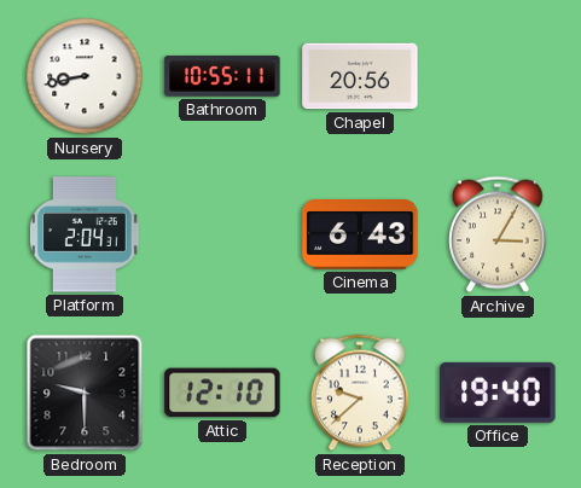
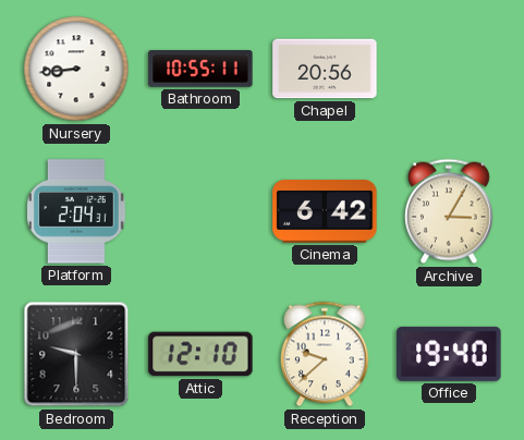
Nursery: 8:43 -> 8:44
Cinema: 6:43 -> 6:42
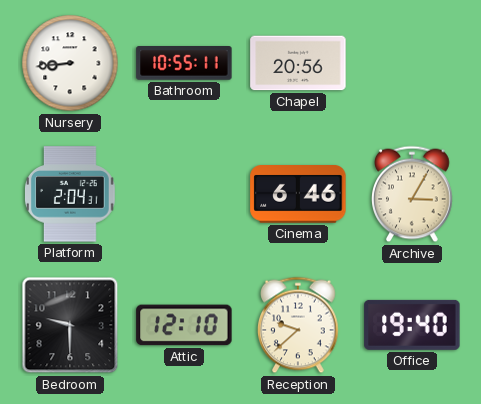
Cinema: 6:42 -> 6:46
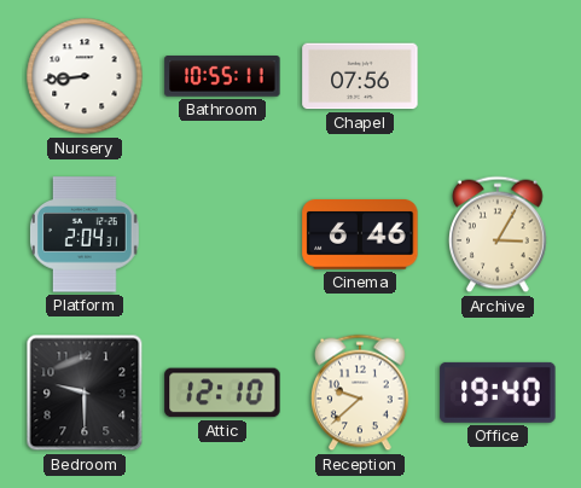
Chapel: 20:56 -> 07:56
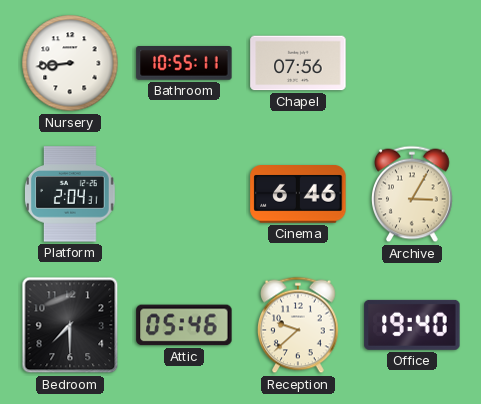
Bedroom: 9:30 -> 7:30
Attic: 12:10 -> 05:46
